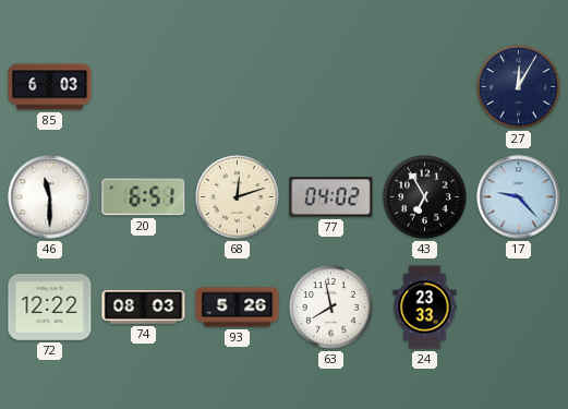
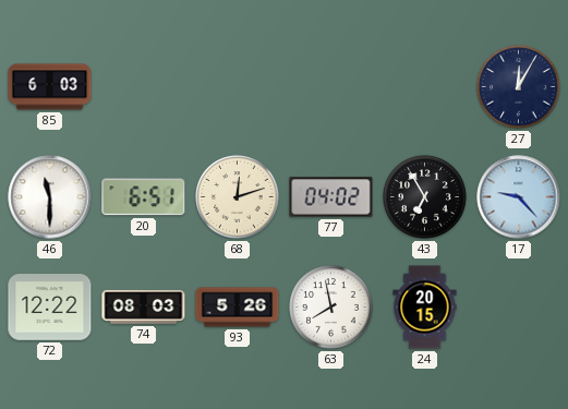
24: 23:33 -> 20:15
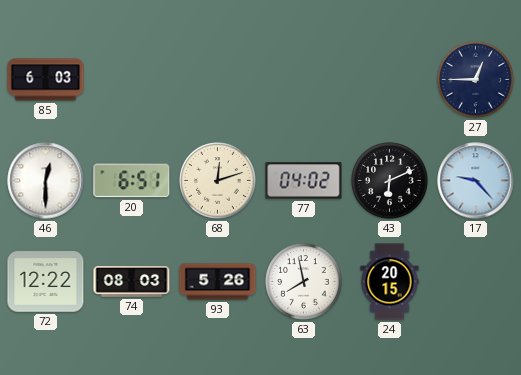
27: 12:05 -> 12:45
46: 11:30 -> 12:30
43: 6:55 -> 6:11
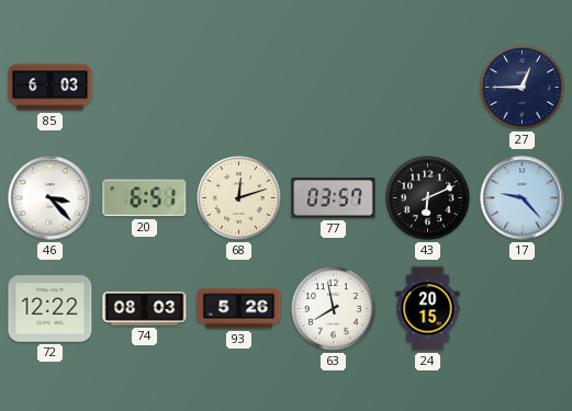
46: 12:30 -> 3:23
77: 04:02 -> 03:57
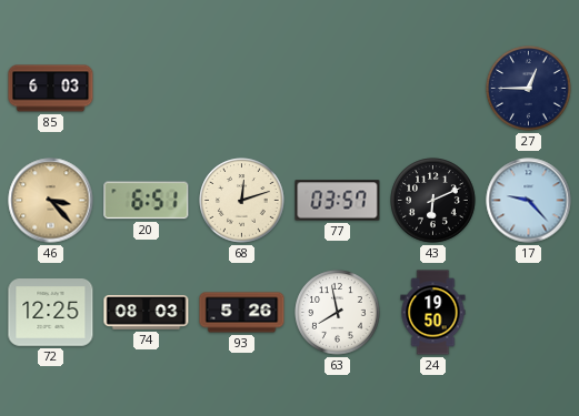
46 dial: white -> champagne
72: 12:22 -> 12:25
24: 20:15 -> 19:50
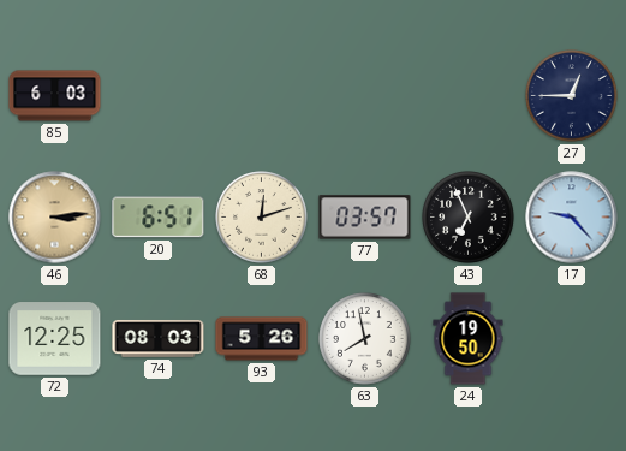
46: 3:23 -> 3:14
43: 6:11 -> 6:56
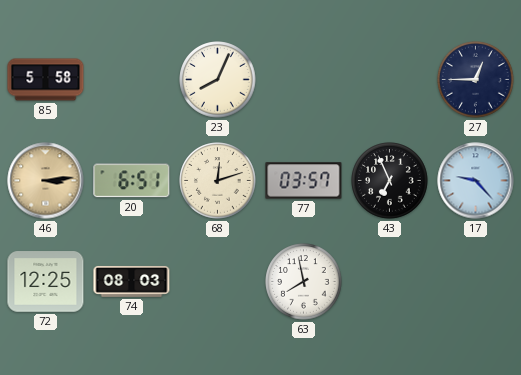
85: 6:03 -> 5:58
23: none -> 8:04
93: 5:26 -> none
24: 19:50 -> none
